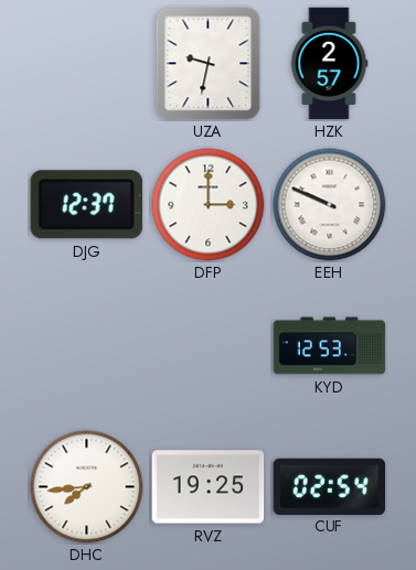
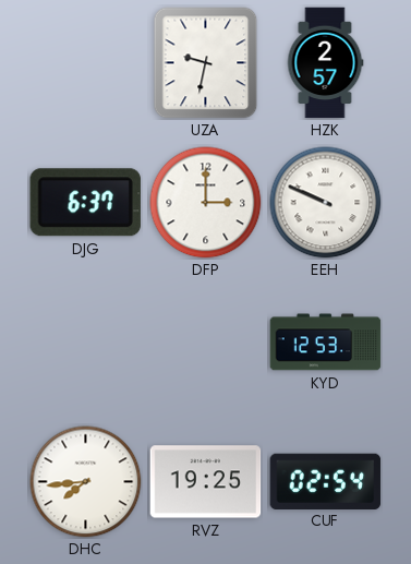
DJG: 12:37 -> 6:37
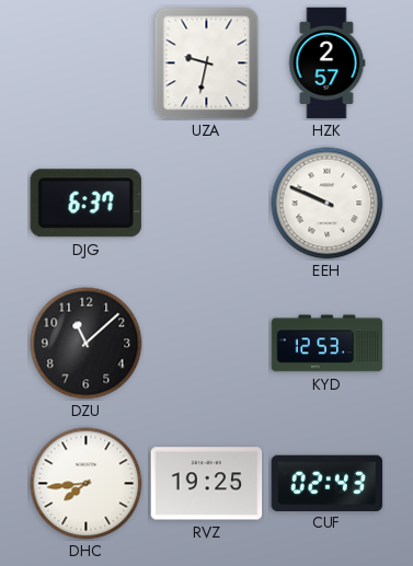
DFP: 3:00 -> none
DZU: none -> 11:08
CUF: 02:54 -> 02:43
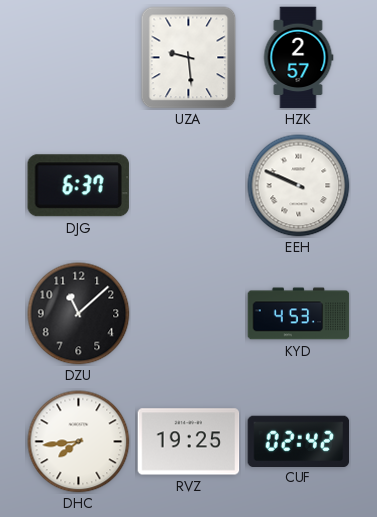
UZA: 9:32 -> 9:29
KYD: 12:53 -> 4:53
CUF: 02:43 -> 02:42
